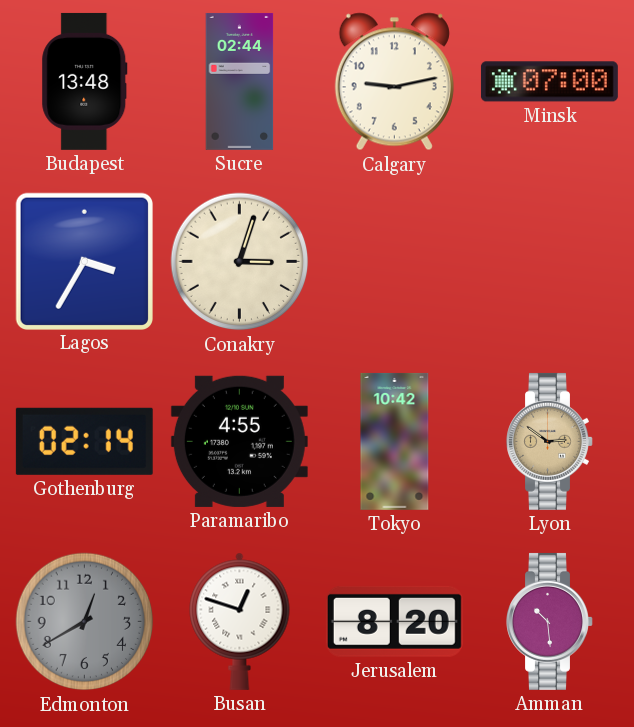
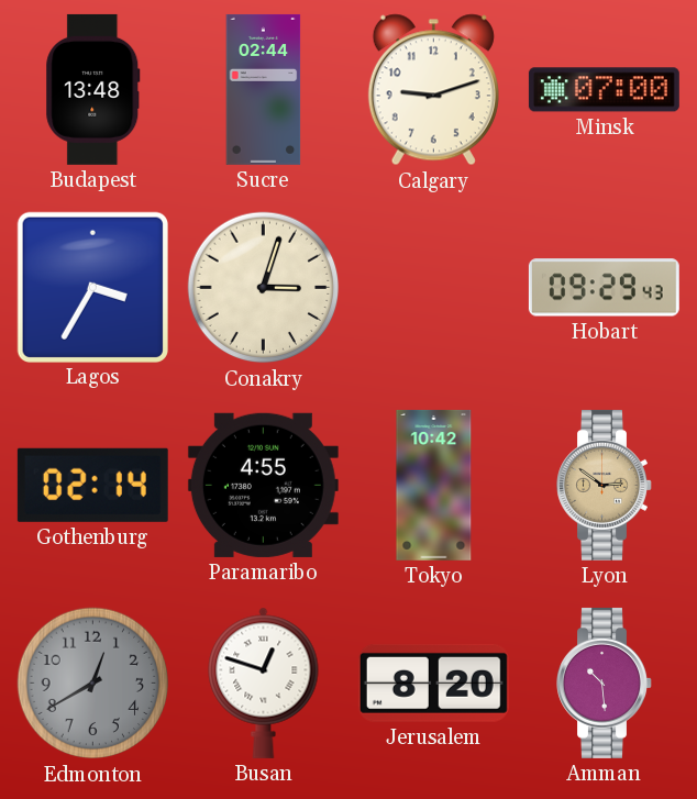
Calgary: 9:13 -> 9:12
Hobart: none -> 09:29
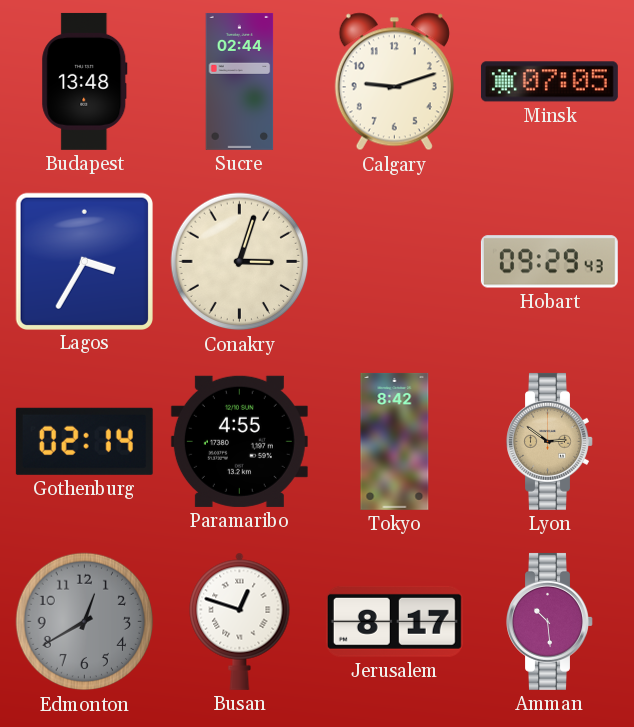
Minsk: 07:00 -> 07:05
Tokyo: 10:42 -> 8:42
Jerusalem: 8:20 -> 8:17
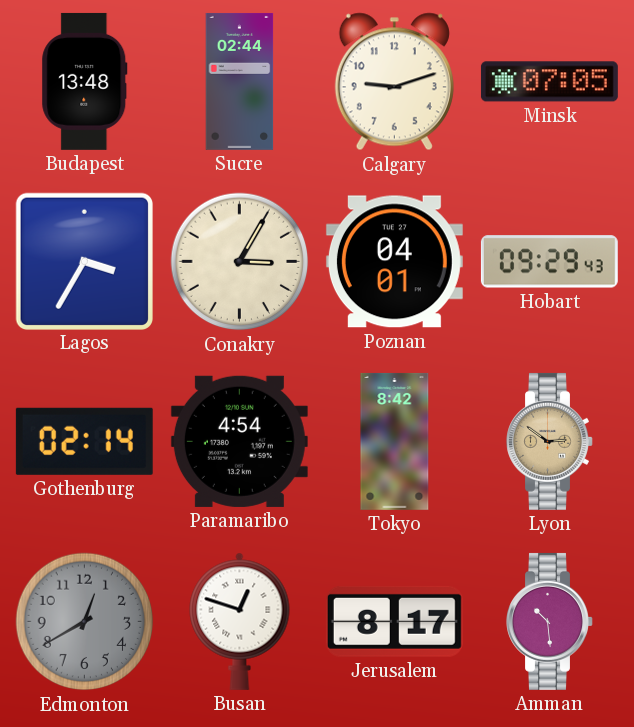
Conakry: 3:03 -> 3:05
Poznan: none -> 04:01
Paramaribo: 4:55 -> 4:54
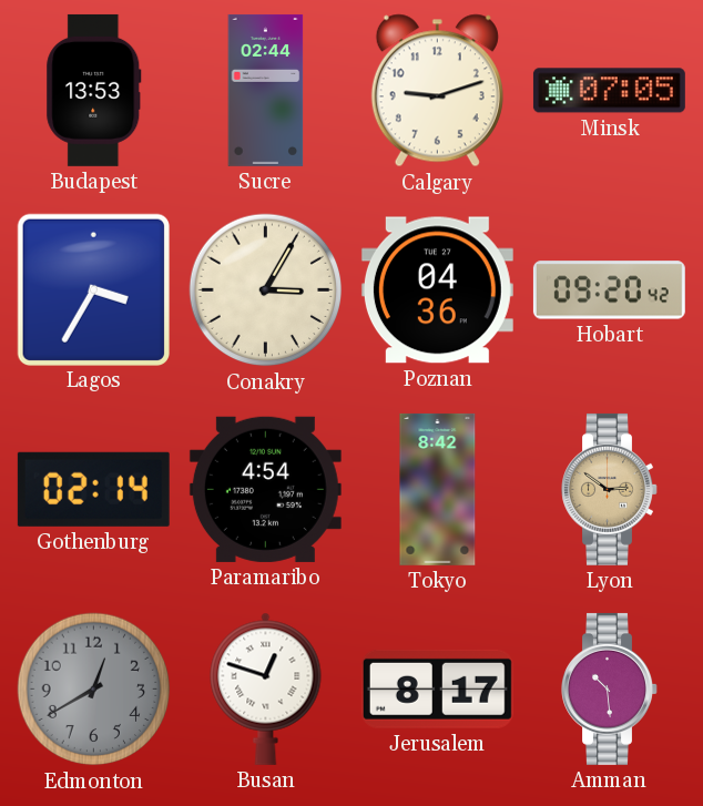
Budapest: 13:48 -> 13:53
Poznan: 04:01 -> 04:36
Hobart: 09:29 -> 09:20
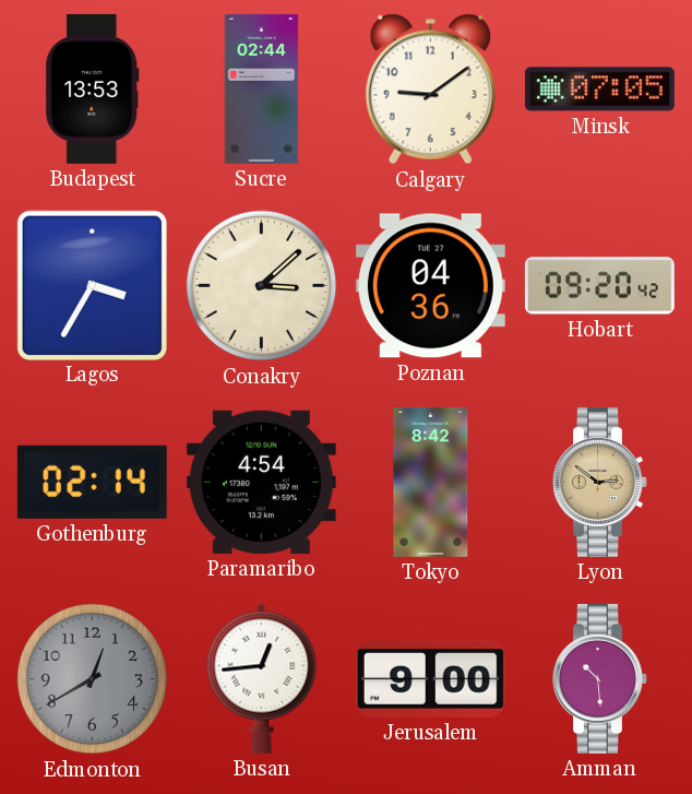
Calgary: 9:12 -> 9:09
Conakry: 3:05 -> 3:08
Busan: 12:48 -> 12:44
Jerusalem: 8:17 -> 9:00
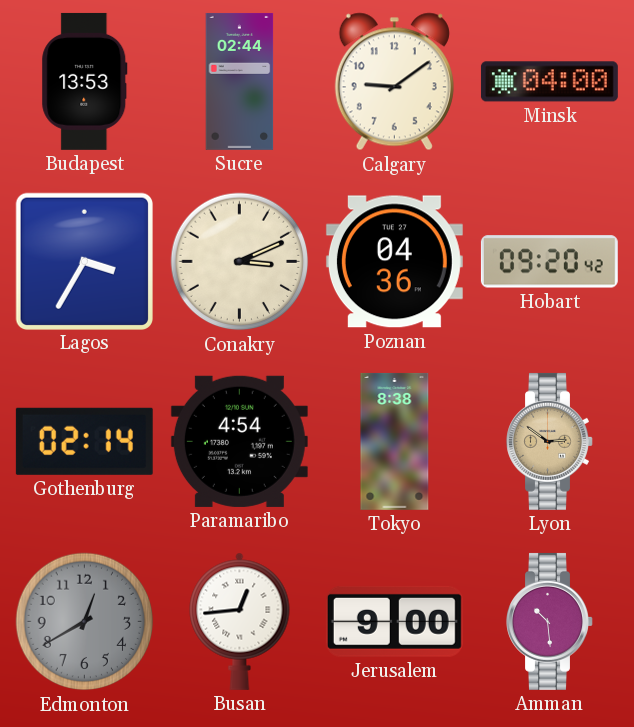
Minsk: 07:05 -> 04:00
Conakry: 3:08 -> 3:11
Tokyo: 8:42 -> 8:38
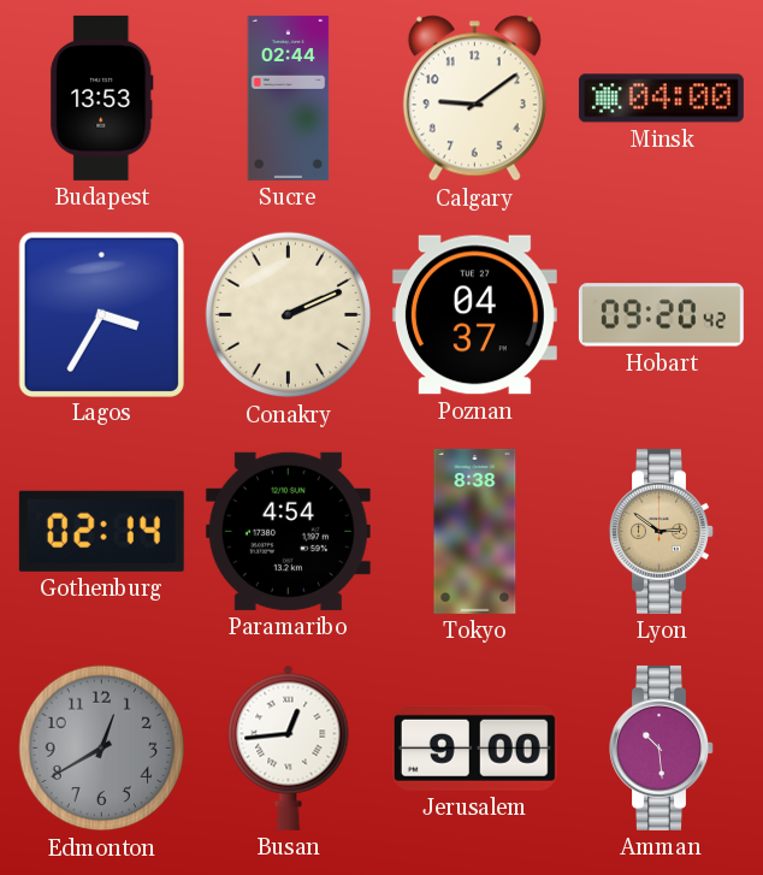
Conakry: 3:11 -> 2:11
Poznan: 04:36 -> 04:37
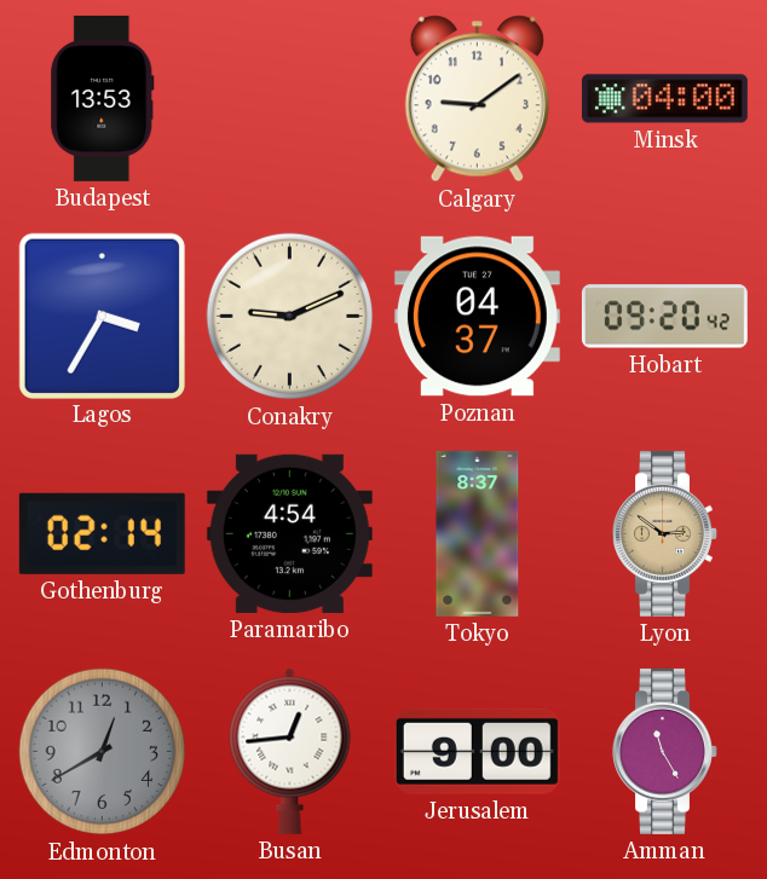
Sucre: 02:44 -> none
Conakry: 2:11 -> 9:11
Tokyo: 8:38 -> 8:37
Amman: 10:29 -> 11:25
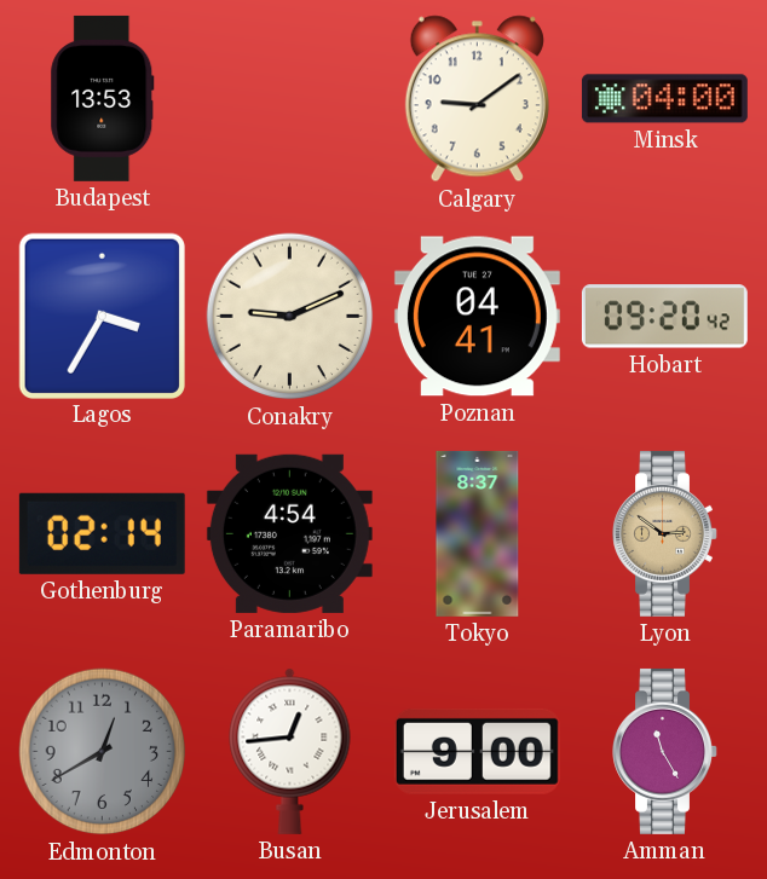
Poznan: 04:37 -> 04:41
